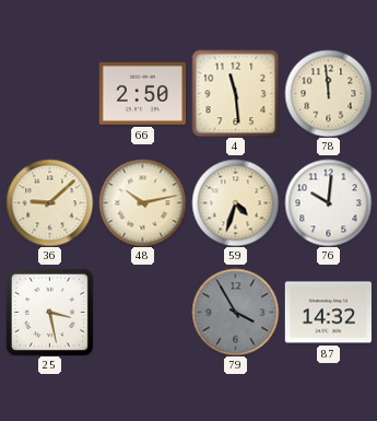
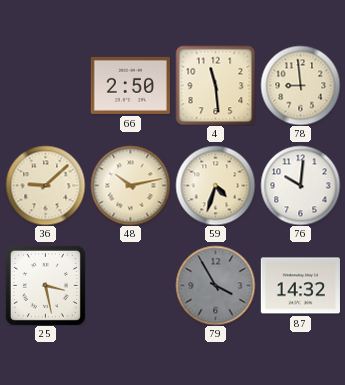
78: 11:59 -> 8:59
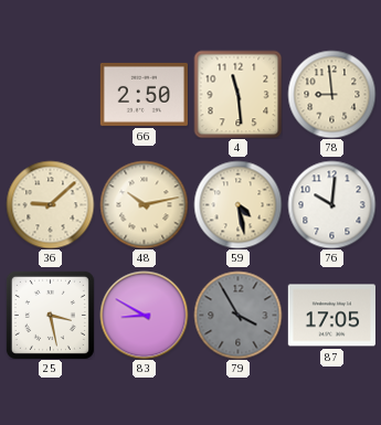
59: 4:33 -> 4:28
83: none -> 8:50
87: 14:32 -> 17:05
